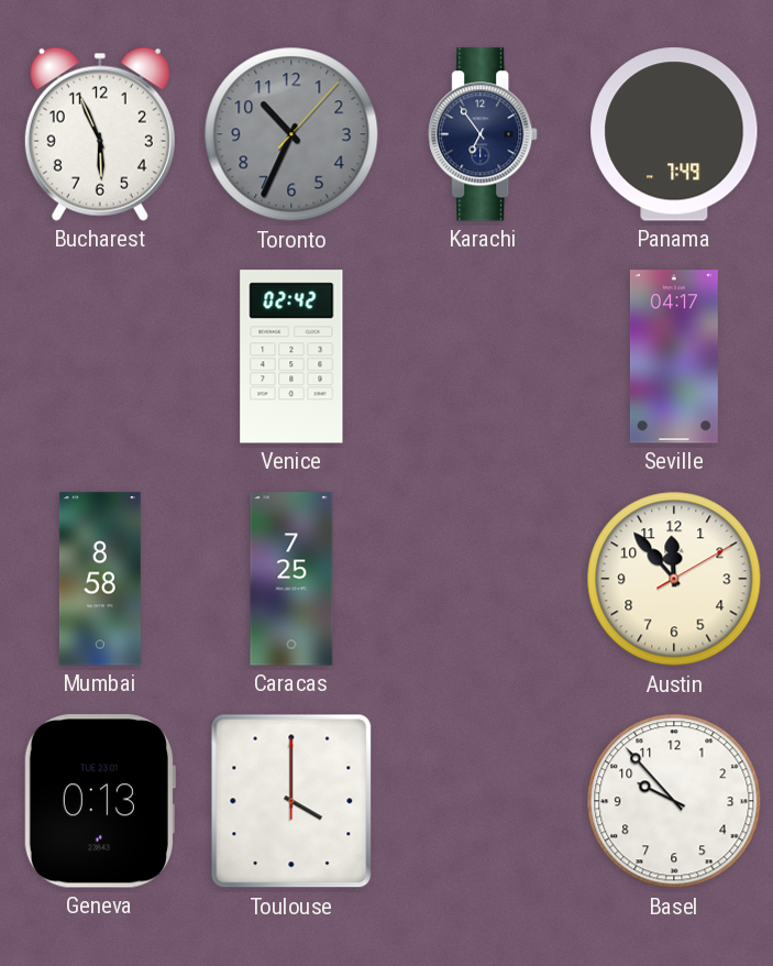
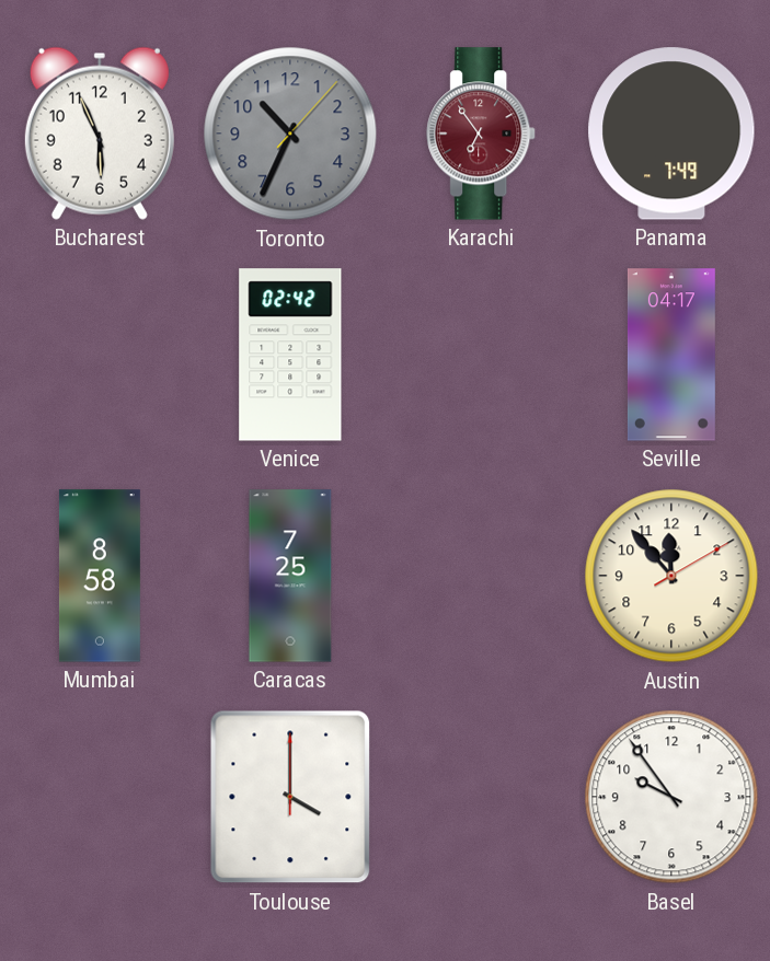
Karachi dial: navy -> burgundy
Geneva: 0:13 -> none
Basel: 9:53 -> 9:54
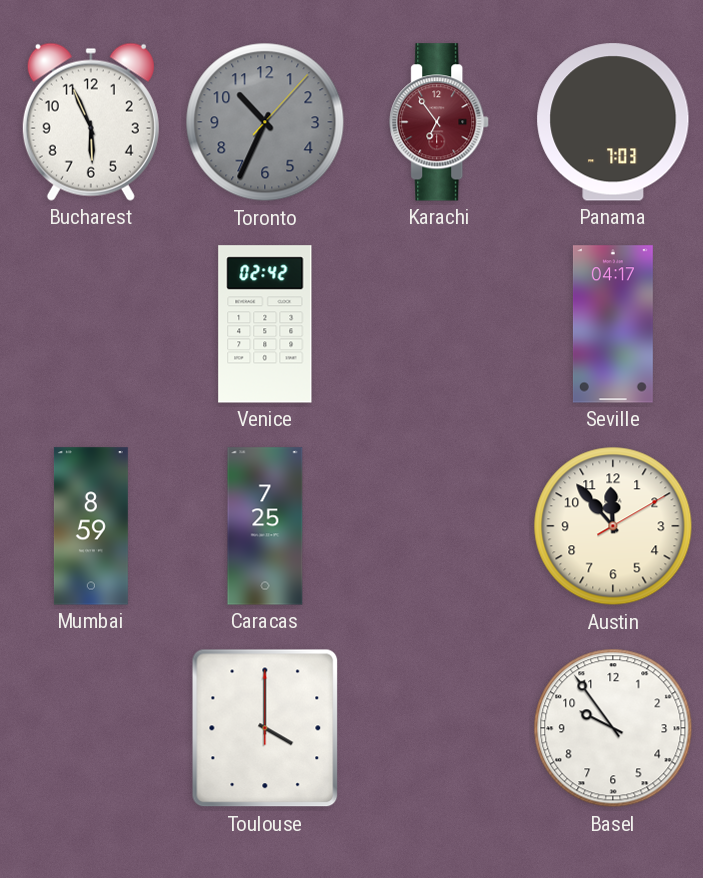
Panama: 7:49 -> 7:03
Mumbai: 8:58 -> 8:59
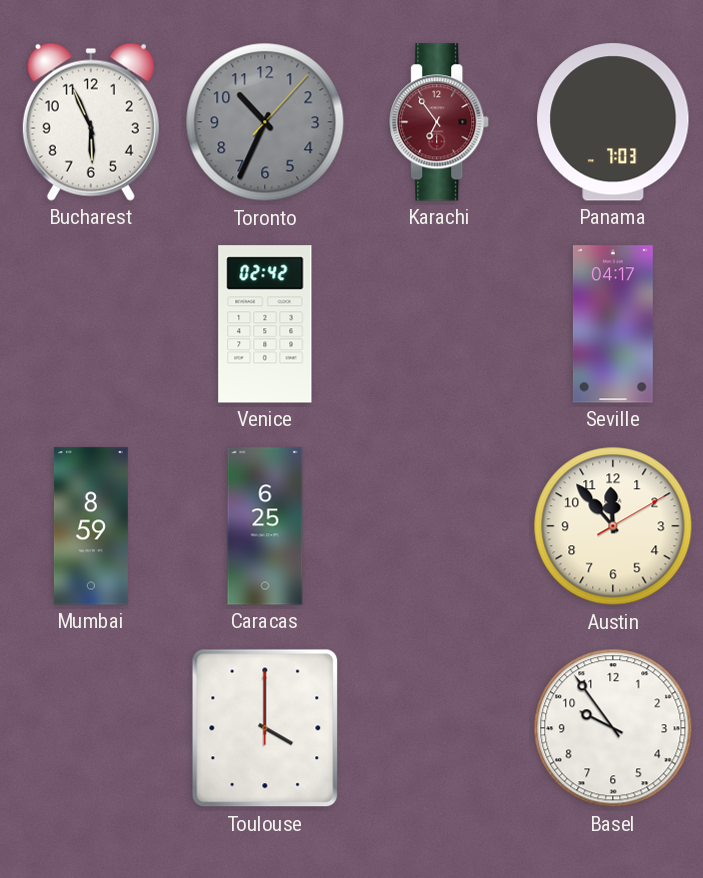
Caracas: 7:25 -> 6:25
